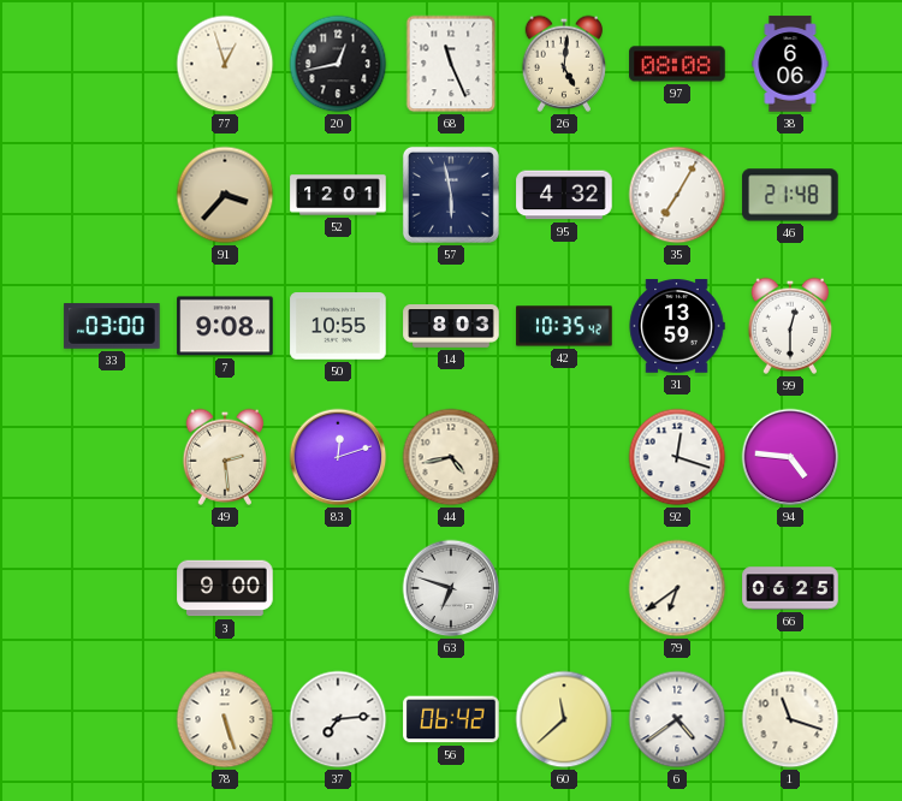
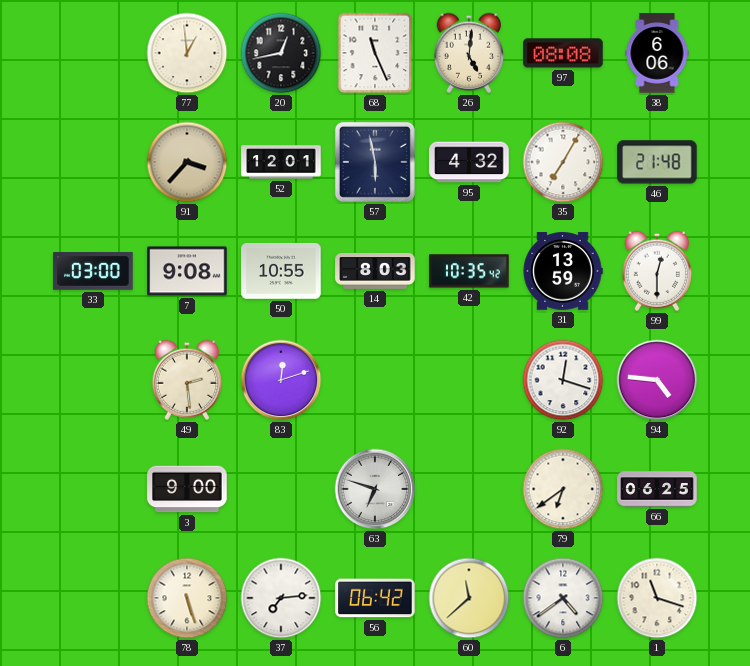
77: 12:57 -> 12:59
44: 4:43 -> none
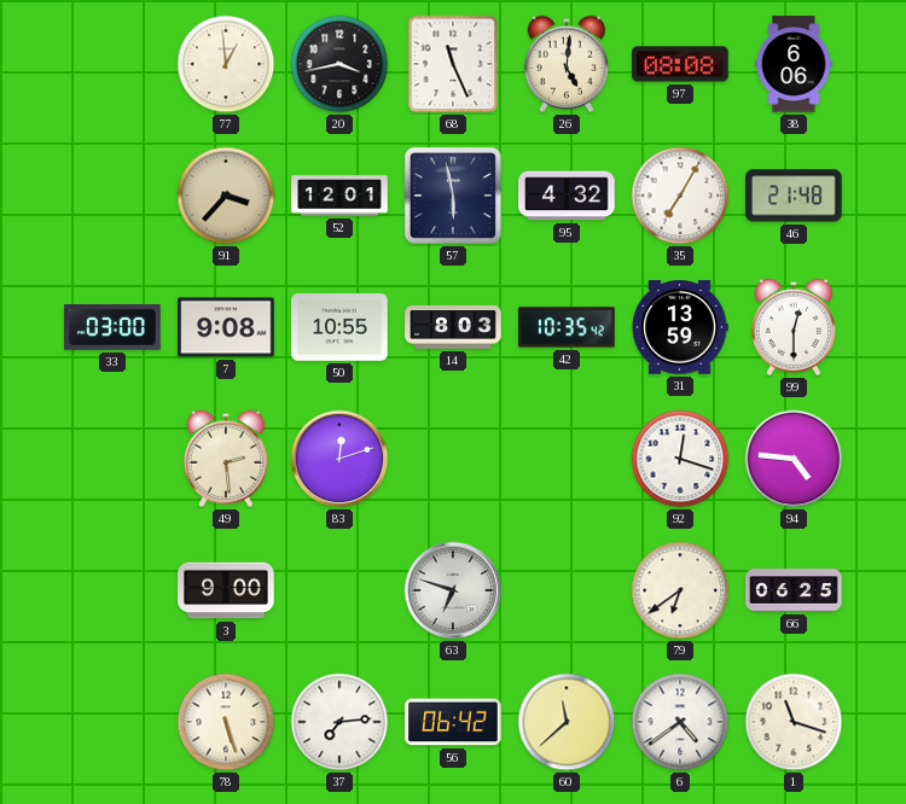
20: 12:43 -> 3:43
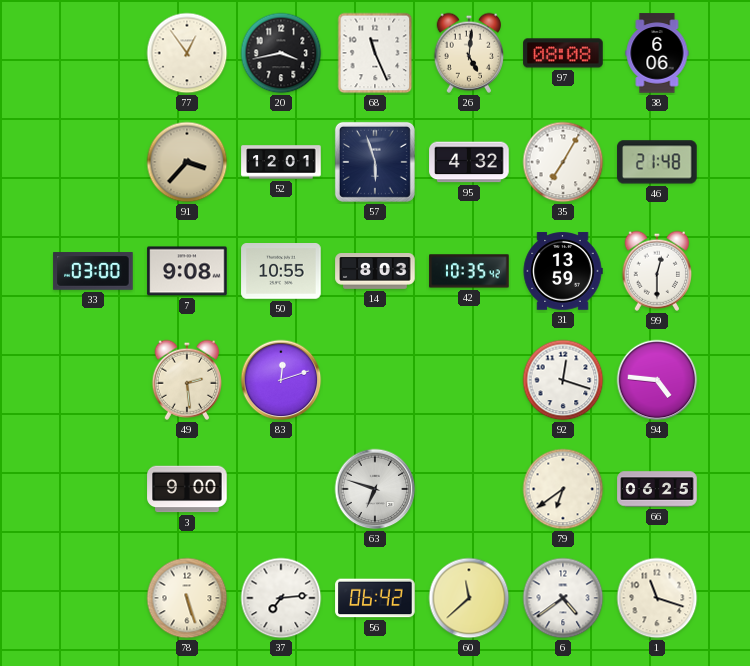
77: 12:59 -> 12:54
57: 5:58 -> 5:57
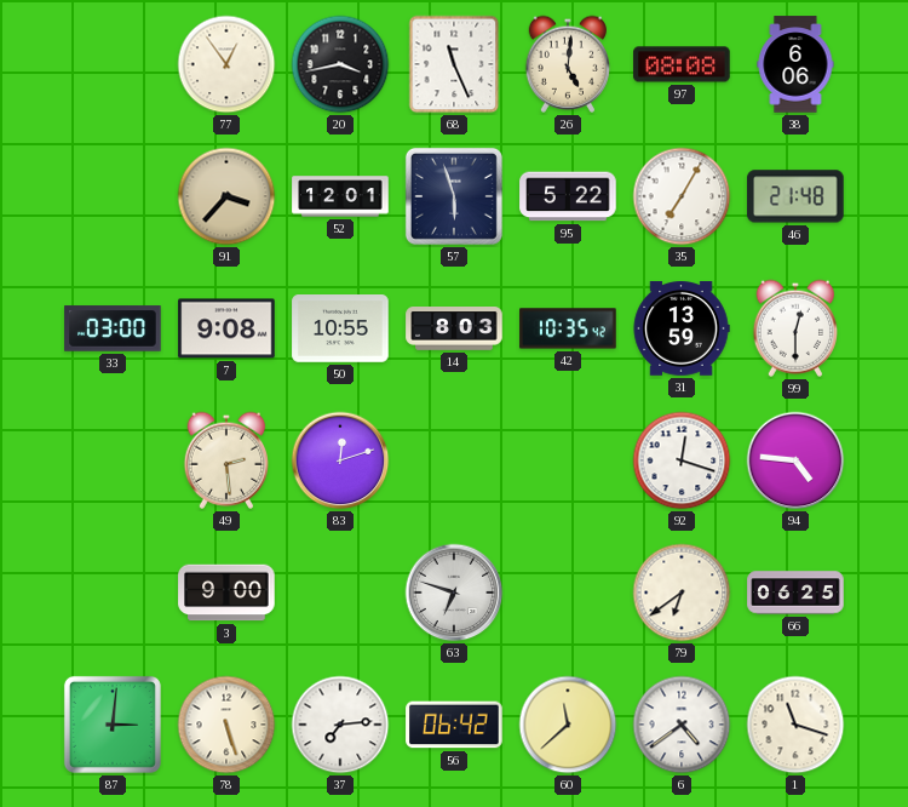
95: 4:32 -> 5:22
87: none -> 3:01
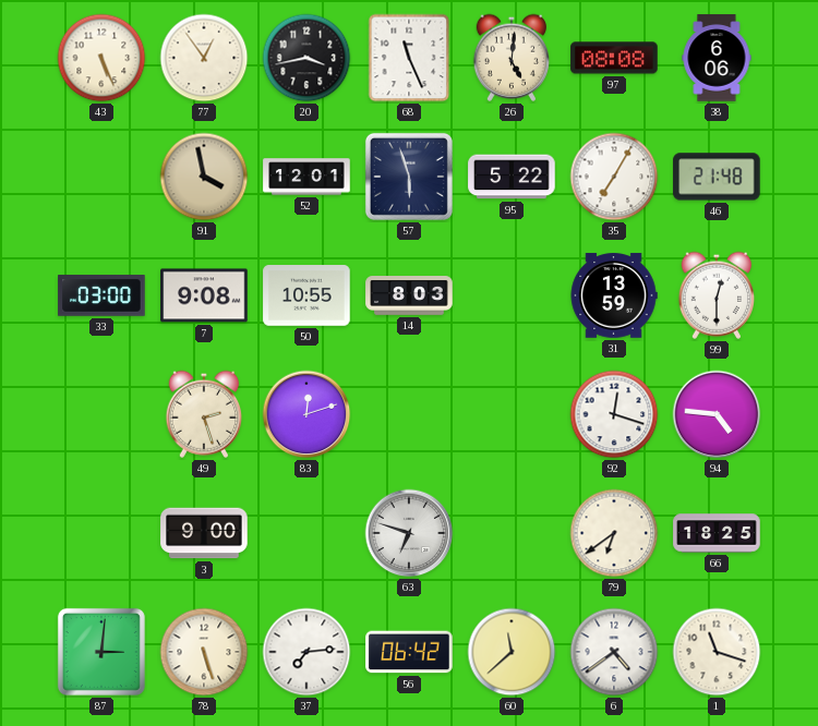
43: none -> 5:26
91: 3:37 -> 3:58
42: 10:35 -> none
49: 2:29 -> 2:27
66: 06:25 -> 18:25
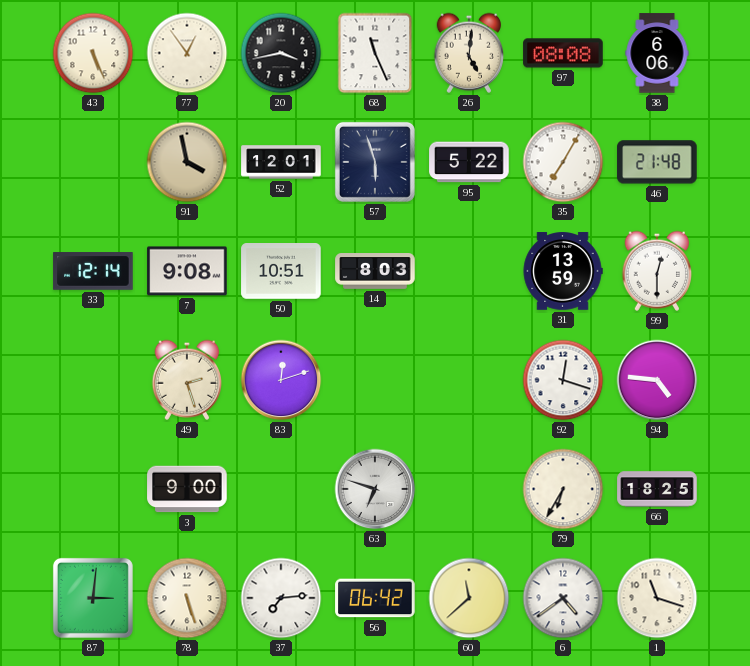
33: 03:00 -> 12:14
50: 10:55 -> 10:51
79: 6:39 -> 6:35
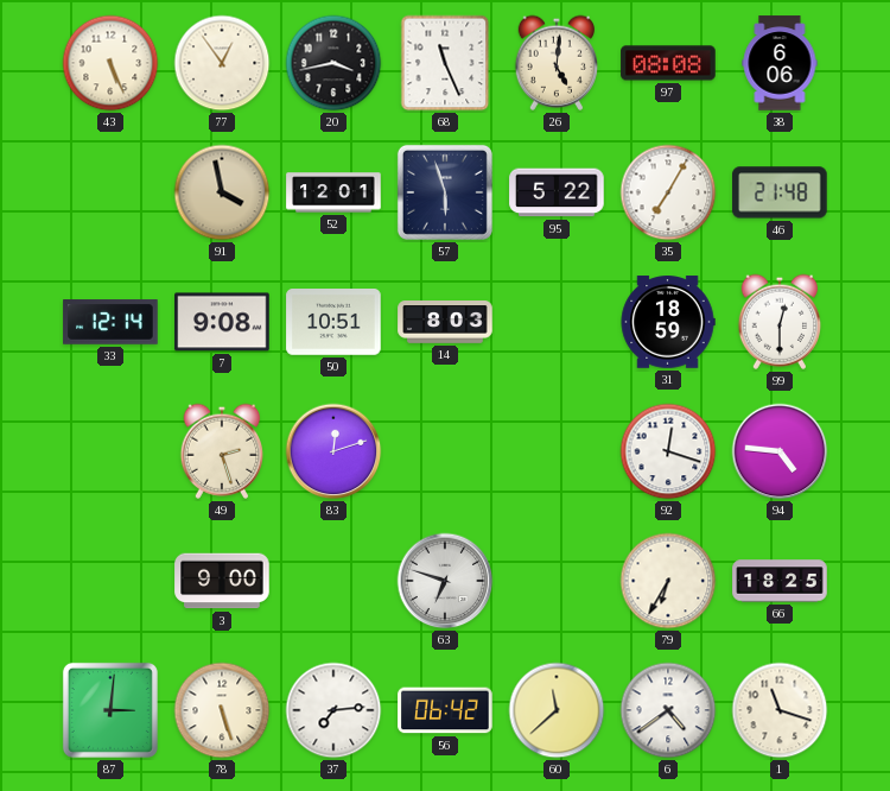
31: 13:59 -> 18:59
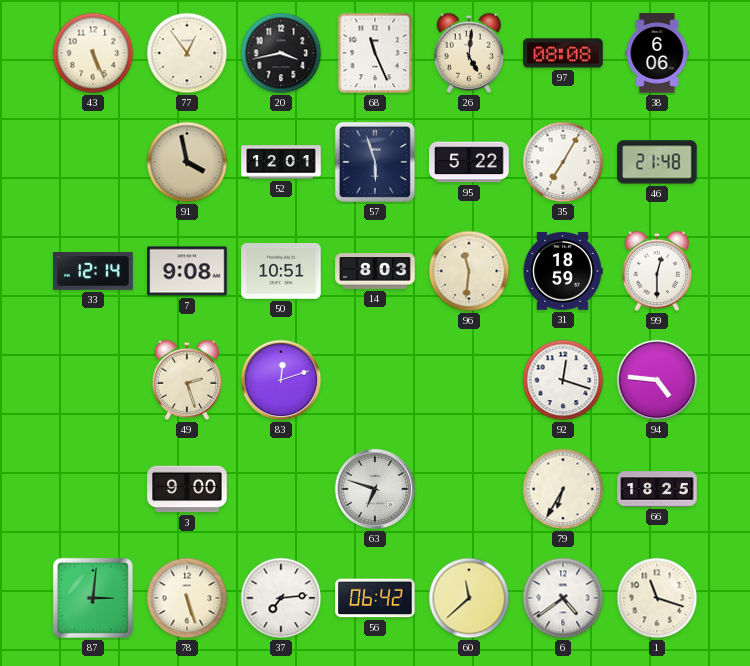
96: none -> 11:31
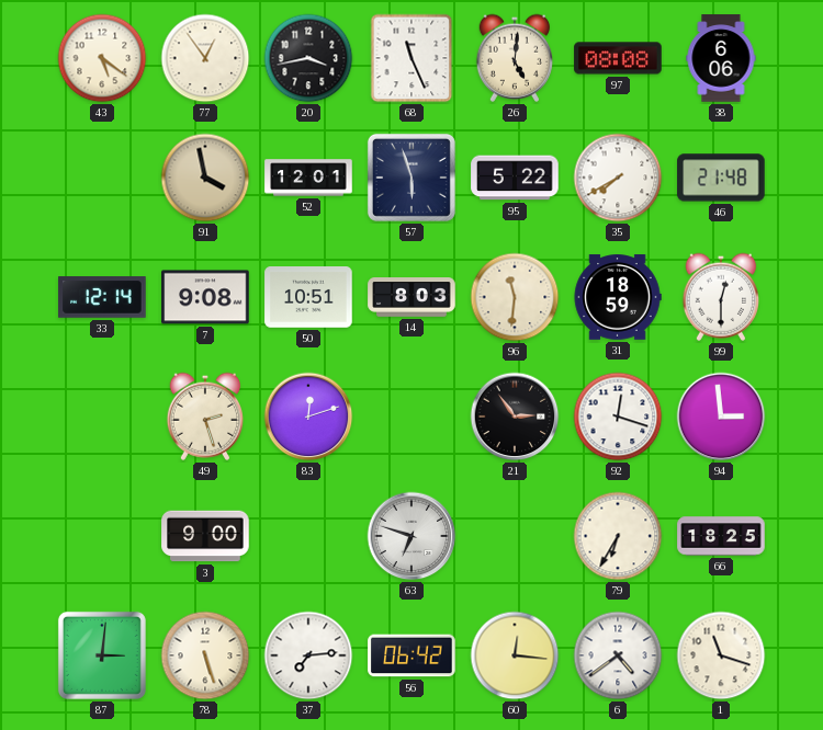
43: 5:26 -> 5:21
35: 7:05 -> 7:40
21: none -> 2:54
94: 4:46 -> 2:59
60: 11:38 -> 12:16
